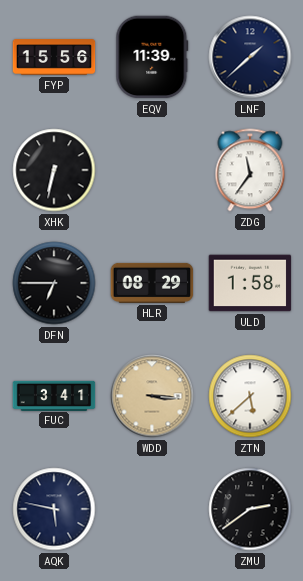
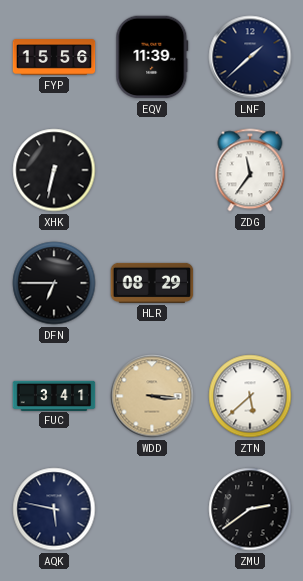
ULD: 1:58 -> none
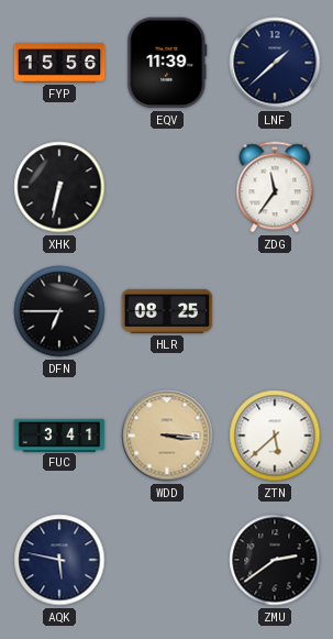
HLR: 08:29 -> 08:25
